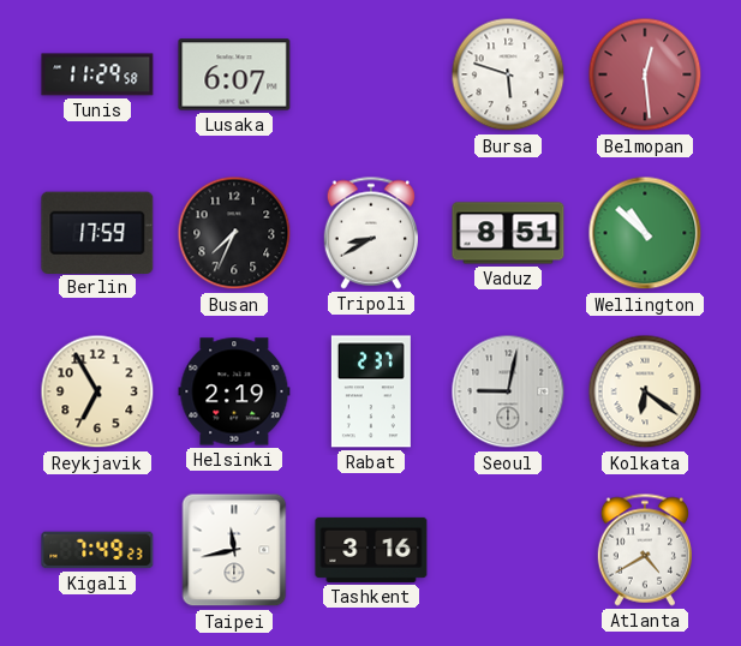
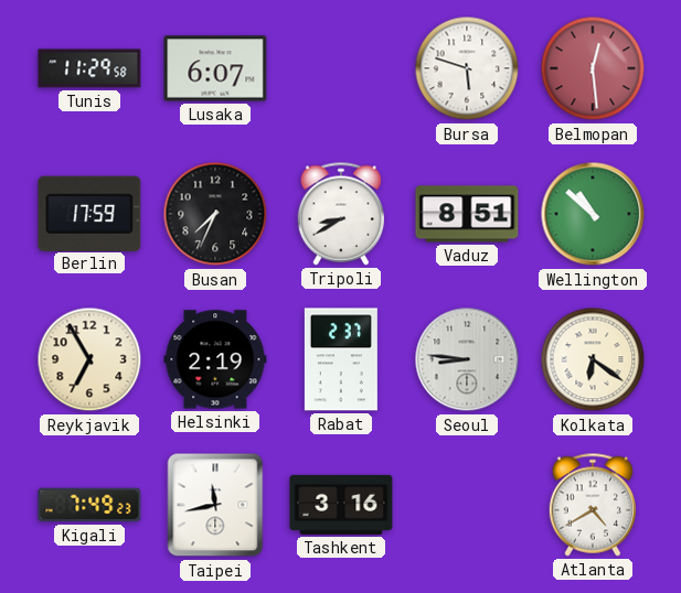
Seoul: 9:02 -> 8:46
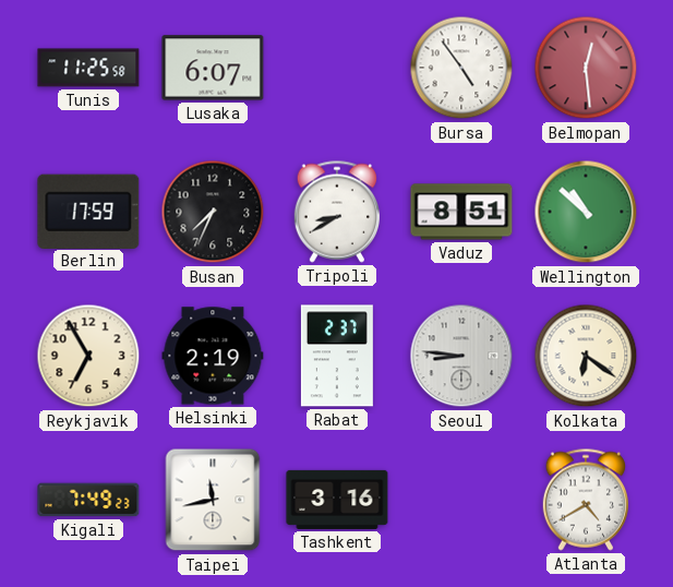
Tunis: 11:29 -> 11:25
Bursa: 5:48 -> 4:54
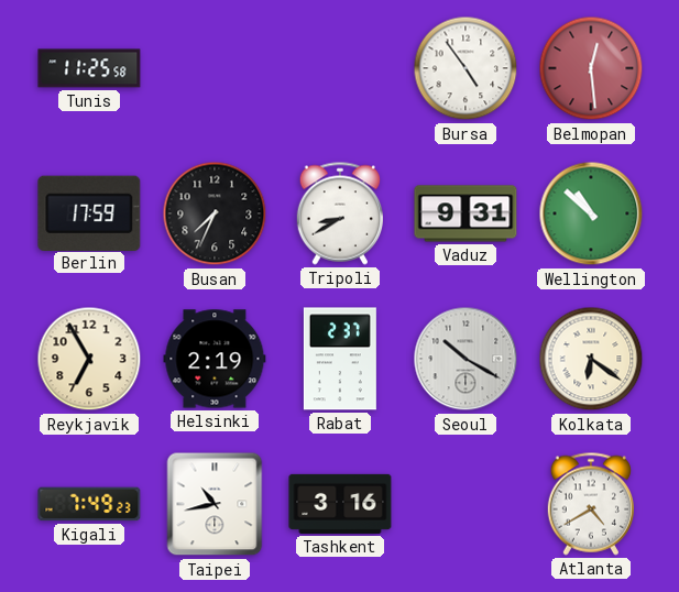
Lusaka: 6:07 -> none
Vaduz: 8:51 -> 9:31
Seoul: 8:46 -> 10:20
Taipei: 11:43 -> 10:43
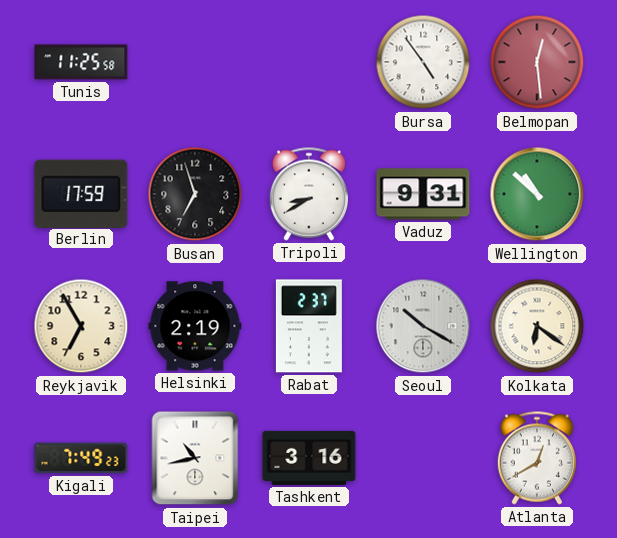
Busan: 7:34 -> 6:57
Atlanta: 4:40 -> 12:40
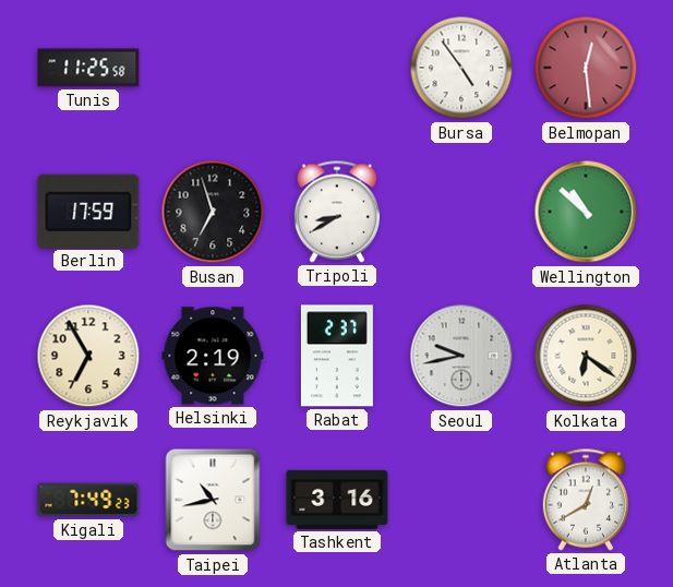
Vaduz: 9:31 -> none
Seoul: 10:20 -> 9:43
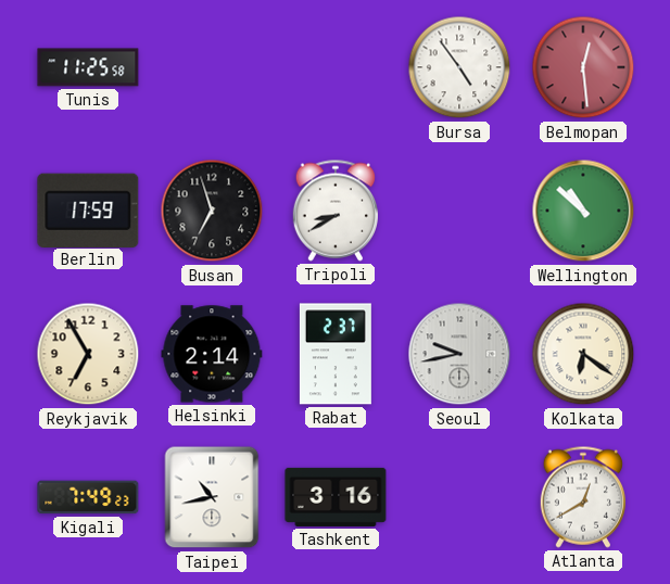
Helsinki: 2:19 -> 2:14
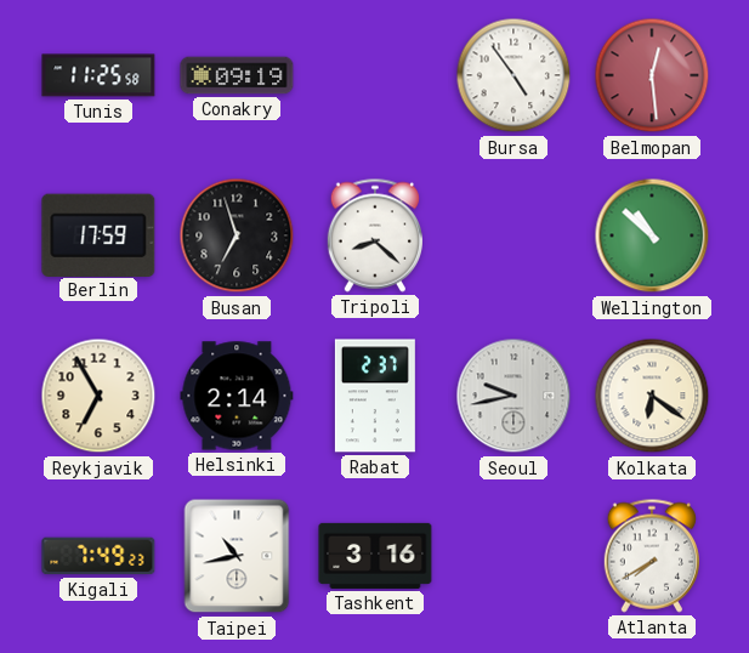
Conakry: none -> 09:19
Tripoli: 8:40 -> 8:22
Atlanta: 12:40 -> 7:40
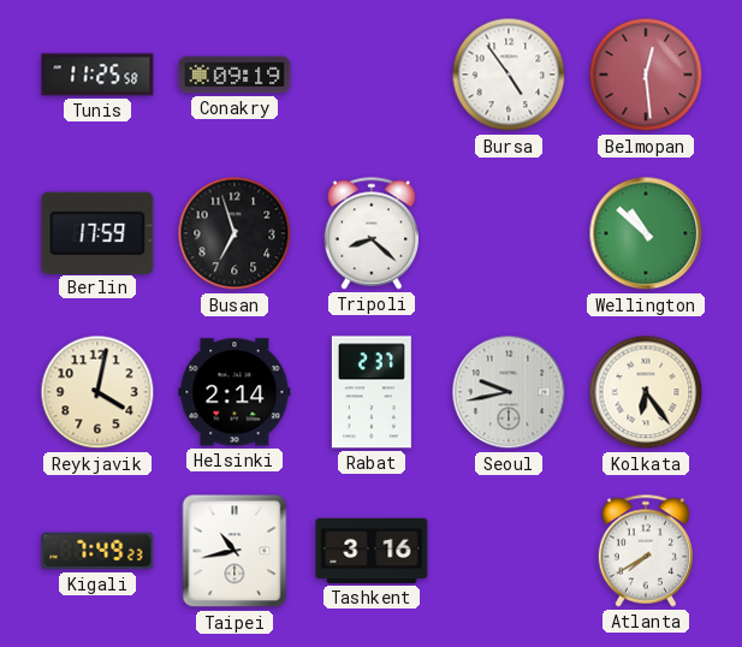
Reykjavik: 6:55 -> 4:02
Kolkata: 6:21 -> 6:24
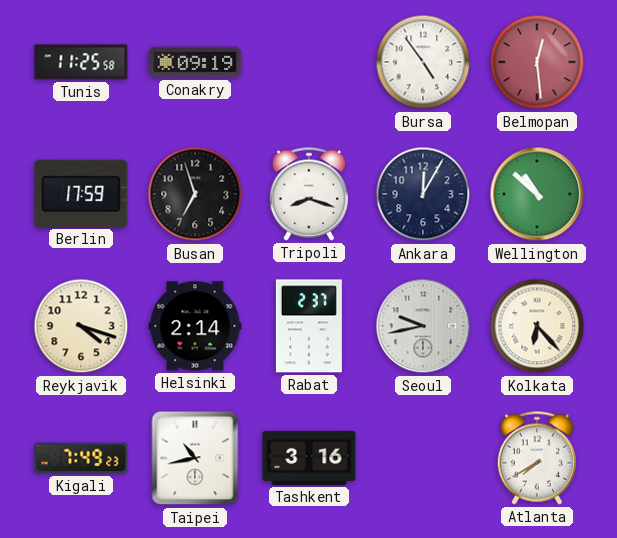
Tripoli: 8:22 -> 8:18
Ankara: none -> 12:05
Reykjavik: 4:02 -> 4:18
Kolkata: 6:24 -> 6:23
